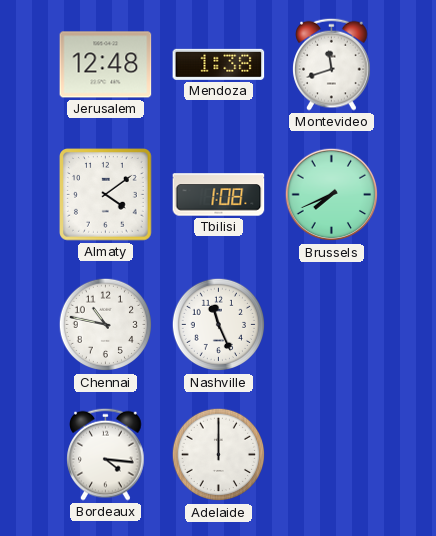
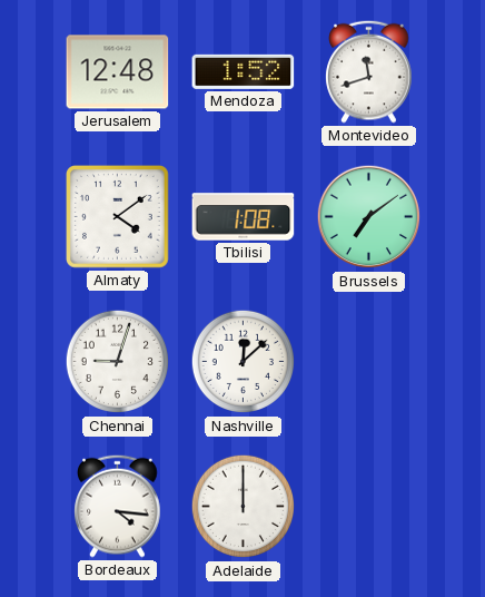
Mendoza: 1:38 -> 1:52
Brussels: 7:41 -> 7:09
Chennai: 10:47 -> 9:03
Nashville: 11:26 -> 12:08
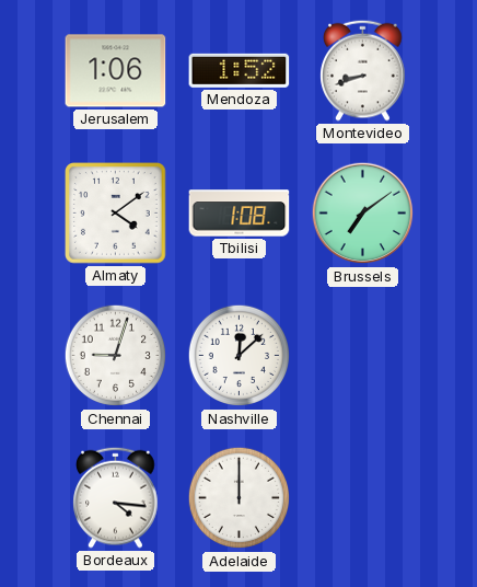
Jerusalem: 12:48 -> 1:06
Montevideo: 11:42 -> 8:42
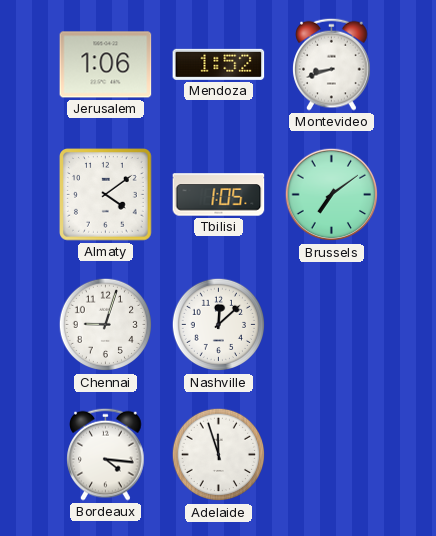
Tbilisi: 1:08 -> 1:05
Adelaide: 12:00 -> 11:57
